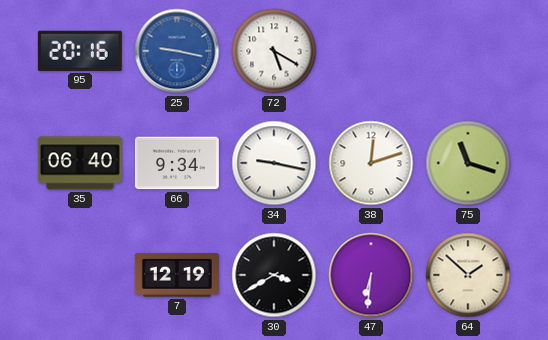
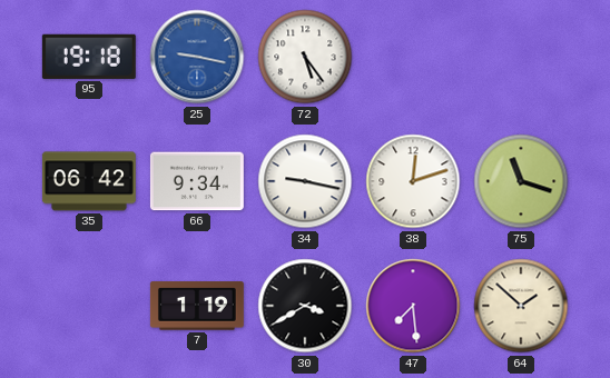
95: 20:16 -> 19:18
72: 5:20 -> 5:24
35: 06:40 -> 06:42
7: 12:19 -> 1:19
47: 6:31 -> 7:29
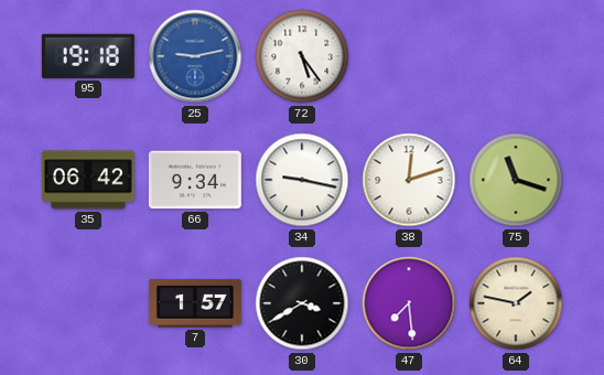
25: 9:17 -> 9:13
7: 1:19 -> 1:57
64: 1:52 -> 1:47
